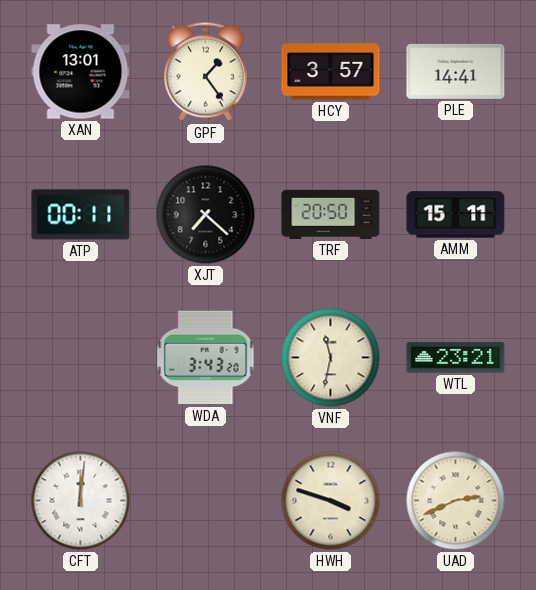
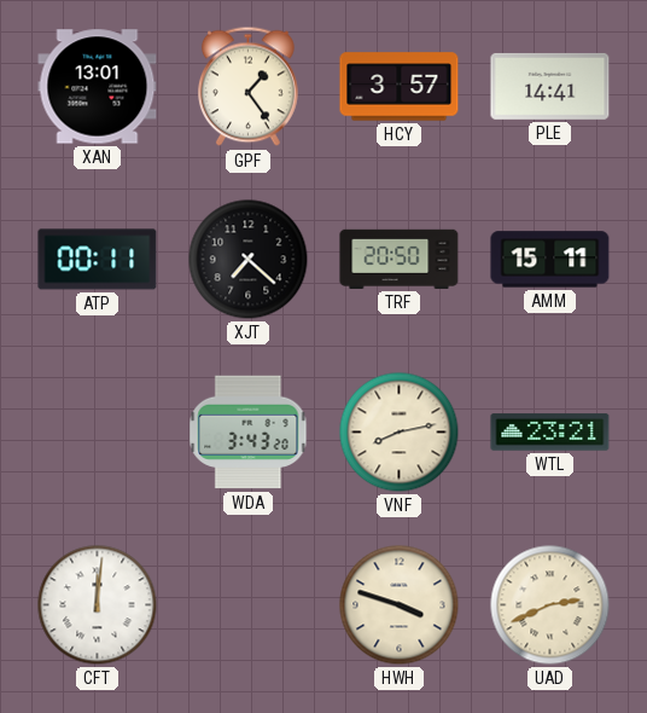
VNF: 11:32 -> 8:13
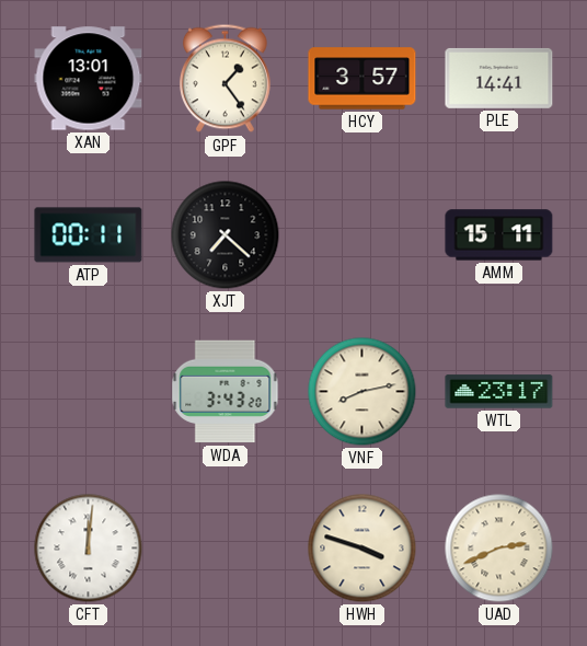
TRF: 20:50 -> none
WTL: 23:21 -> 23:17
